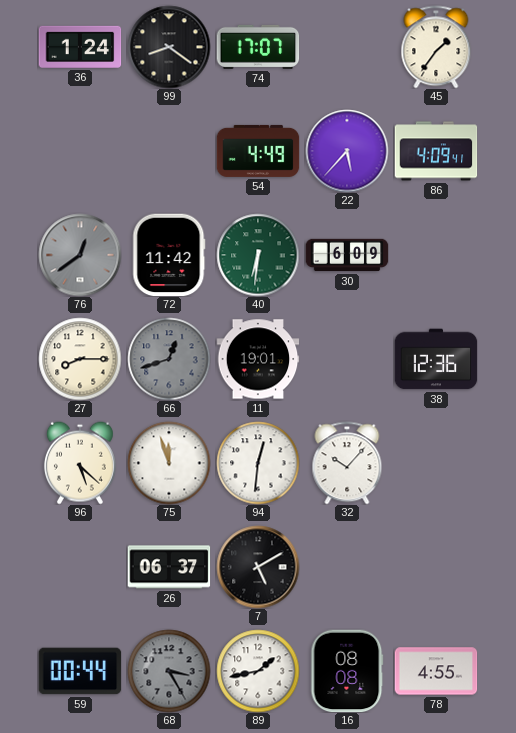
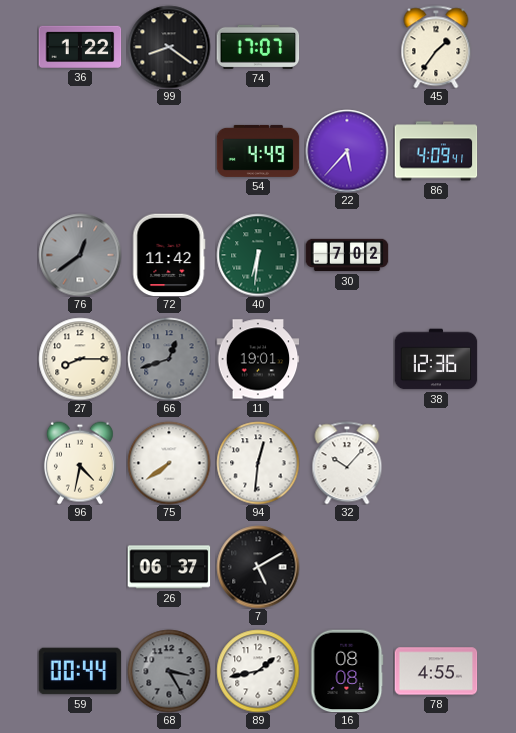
36: 1:24 -> 1:22
30: 6:09 -> 7:02
96: 5:22 -> 4:32
75: 11:57 -> 7:39
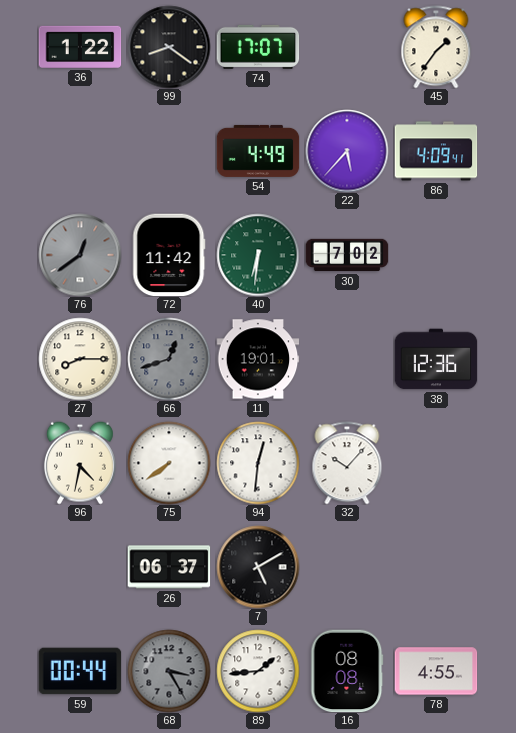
89: 1:43 -> 1:44
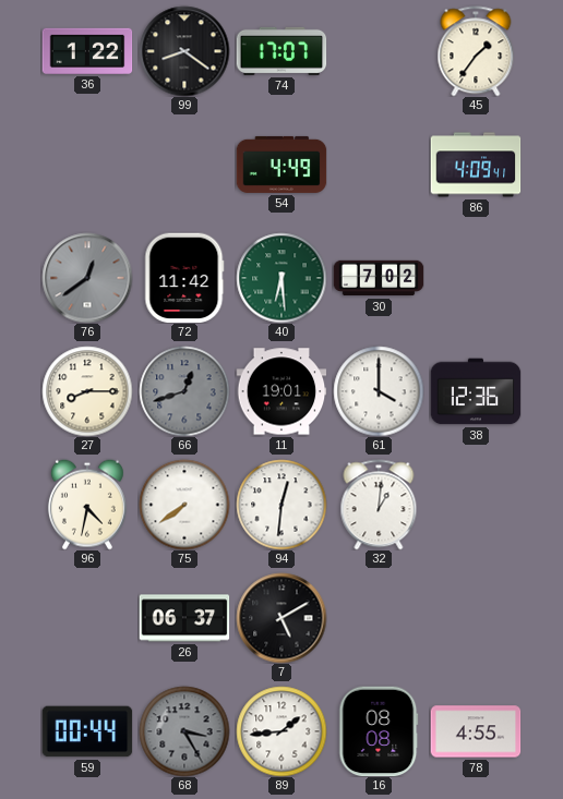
22: 5:37 -> none
40: 6:31 -> 6:29
61: none -> 4:00
32: 10:07 -> 1:01
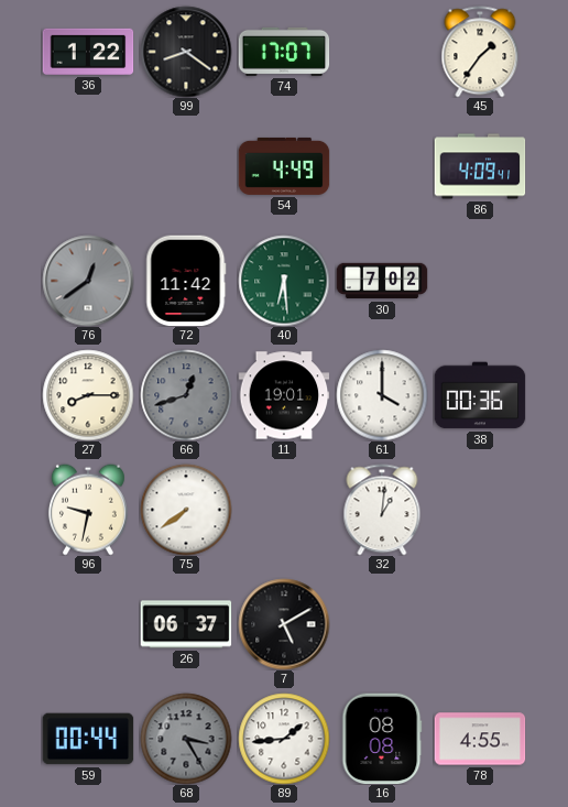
38: 12:36 -> 00:36
96: 4:32 -> 9:32
94: 12:31 -> none
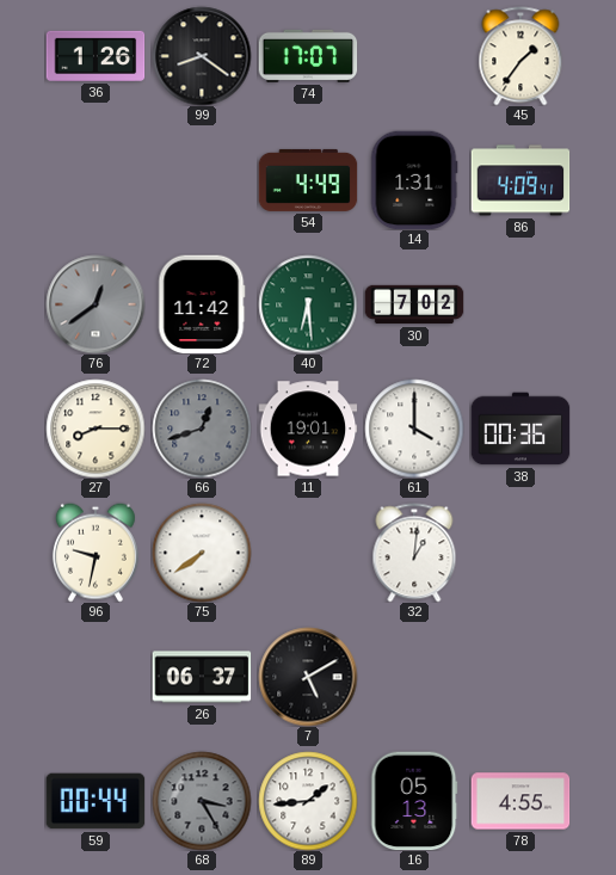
36: 1:22 -> 1:26
14: none -> 1:31
16: 08:08 -> 05:13
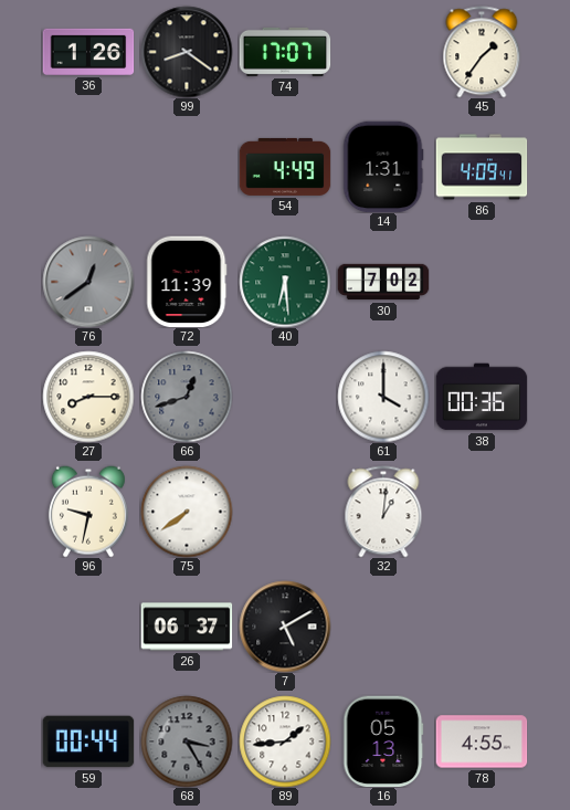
72: 11:42 -> 11:39
11: 19:01 -> none
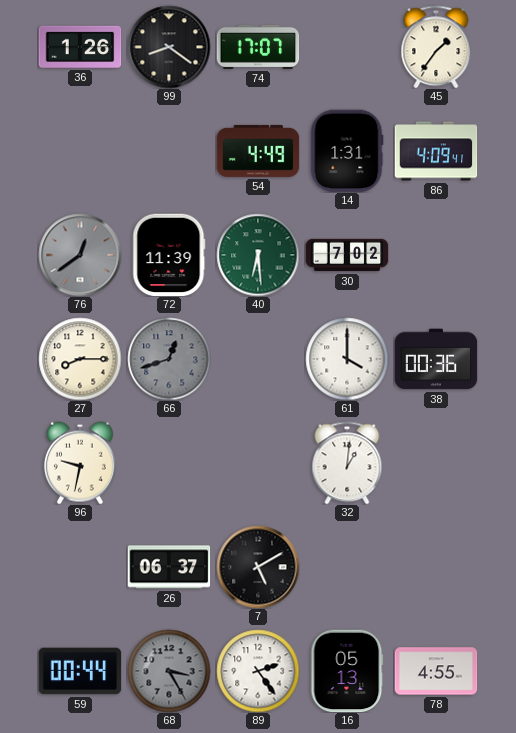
75: 7:39 -> none
89: 1:44 -> 2:24
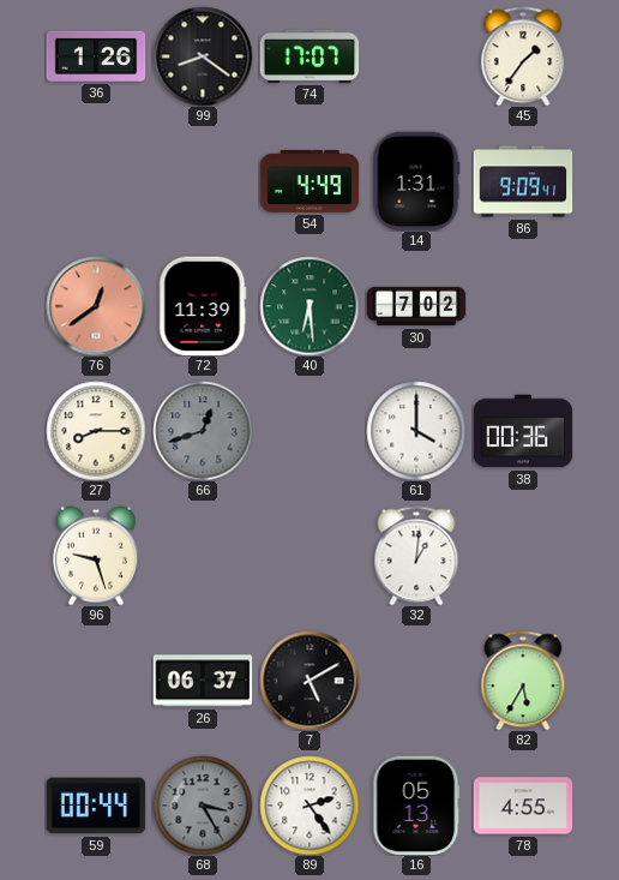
86: 4:09 -> 9:09
76 dial: grey -> salmon
96: 9:32 -> 9:27
82: none -> 5:35
